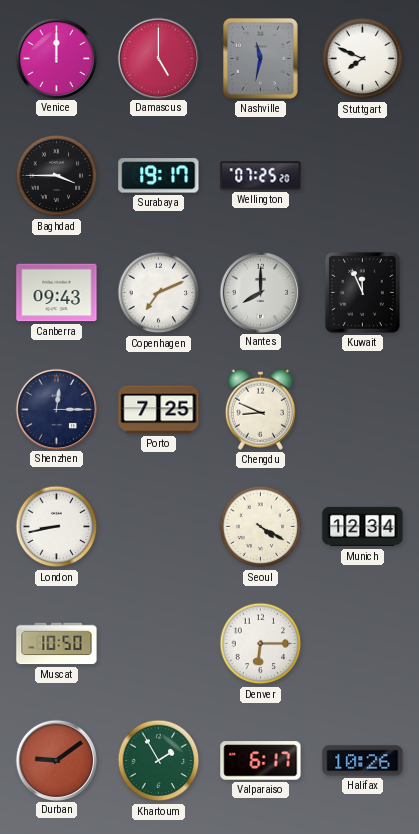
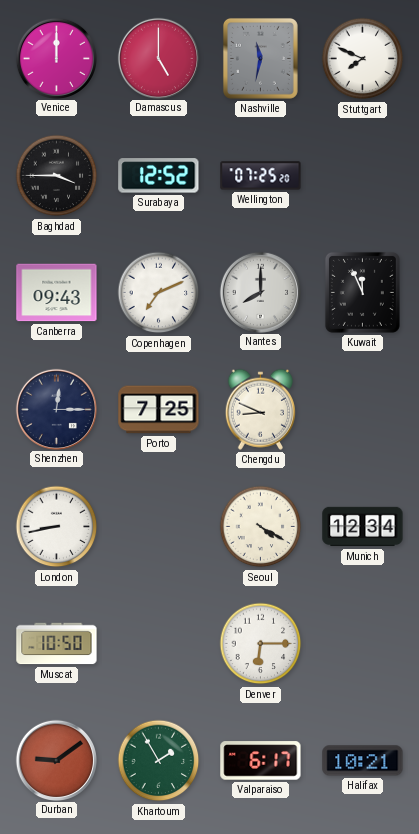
Surabaya: 19:17 -> 12:52
Halifax: 10:26 -> 10:21
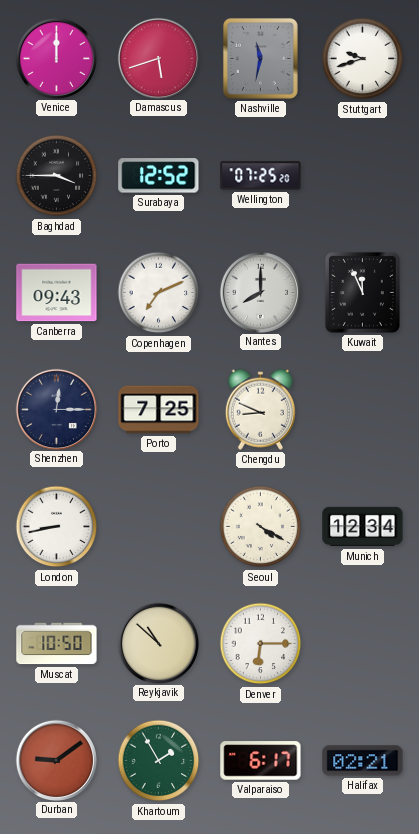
Damascus: 5:00 -> 5:42
Stuttgart: 7:49 -> 9:42
Reykjavik: none -> 10:52
Halifax: 10:21 -> 02:21
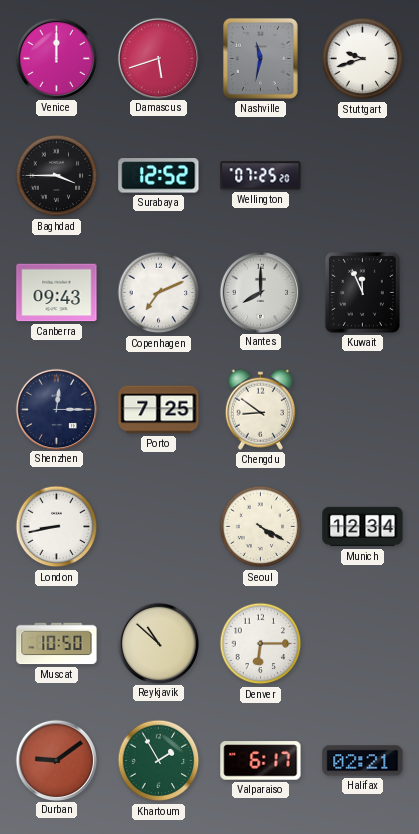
Chengdu: 8:49 -> 8:51
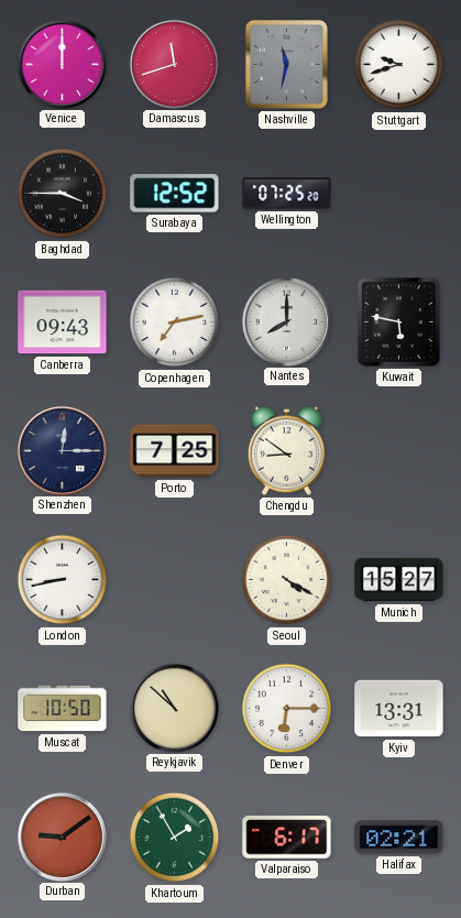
Damascus: 5:42 -> 11:42
Copenhagen: 7:11 -> 7:13
Kuwait: 11:56 -> 5:47
Munich: 12:34 -> 15:27
Kyiv: none -> 13:31
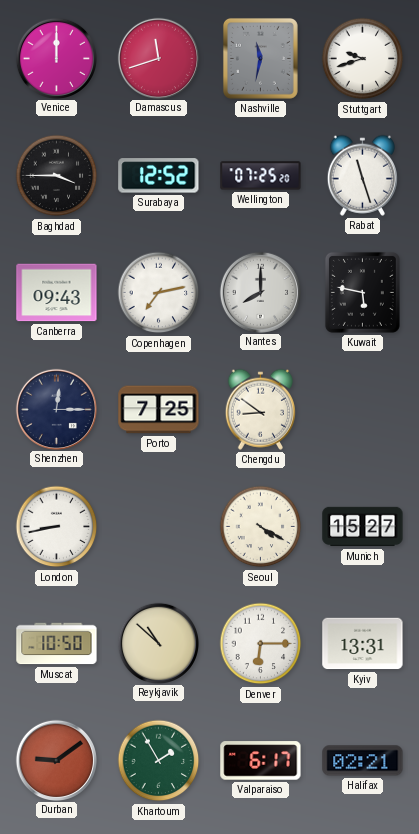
Rabat: none -> 11:27
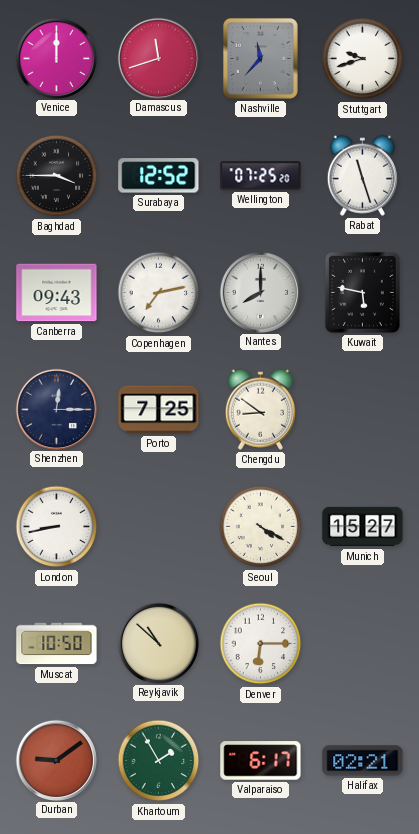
Nashville: 11:32 -> 11:37
Kyiv: 13:31 -> none
